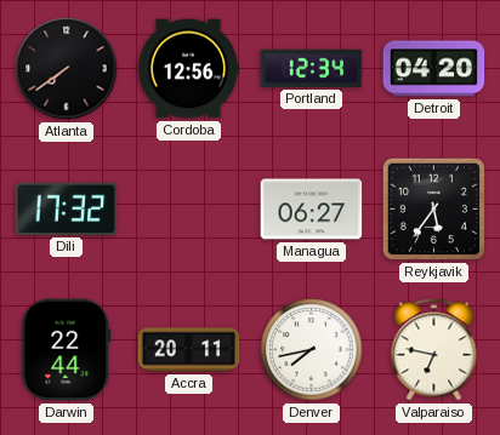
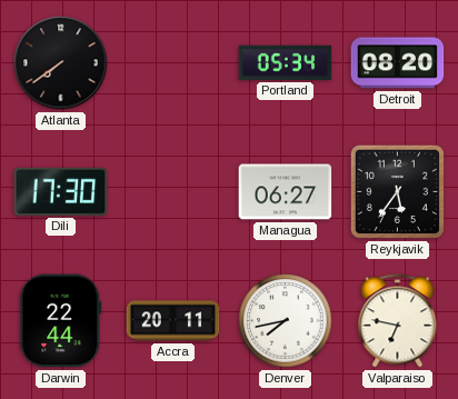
Cordoba: 12:56 -> none
Portland: 12:34 -> 05:34
Detroit: 04:20 -> 08:20
Dili: 17:32 -> 17:30
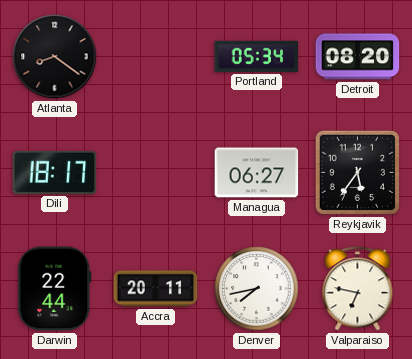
Atlanta: 7:39 -> 8:21
Dili: 17:30 -> 18:17
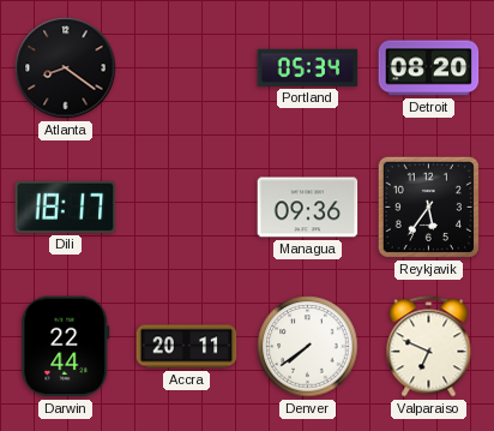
Managua: 06:27 -> 09:36
Denver: 7:43 -> 7:39
Valparaiso: 6:47 -> 6:49
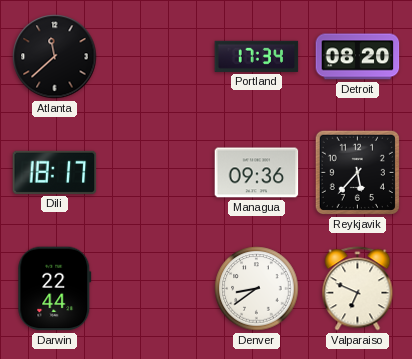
Atlanta: 8:21 -> 11:38
Portland: 05:34 -> 17:34
Reykjavik: 5:36 -> 5:37
Accra: 20:11 -> none
Denver: 7:39 -> 8:39
